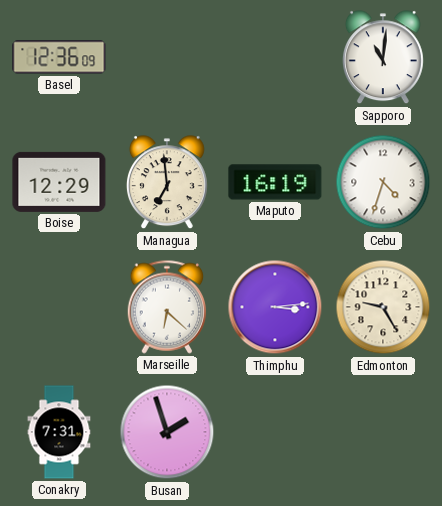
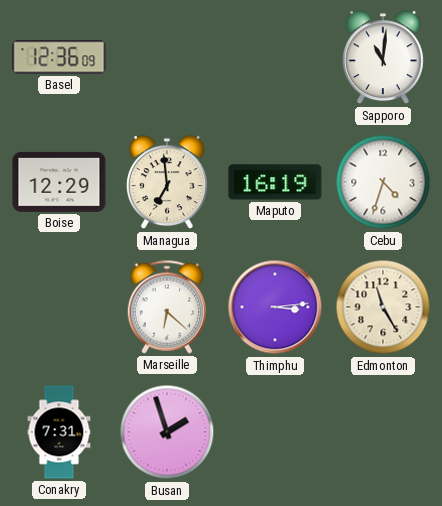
Edmonton: 9:25 -> 11:25
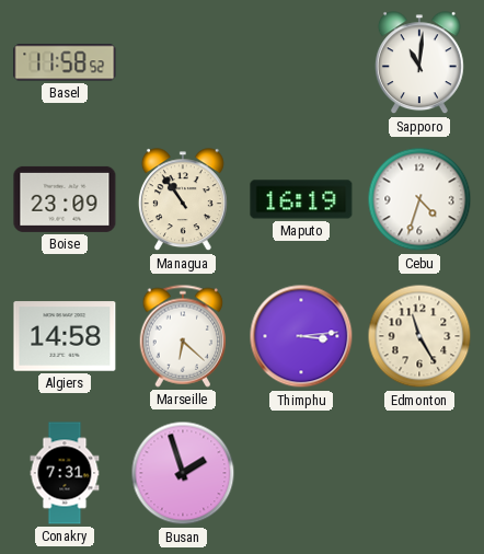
Basel: 12:36 -> 11:58
Boise: 12:29 -> 23:09
Managua: 6:59 -> 10:54
Algiers: none -> 14:58
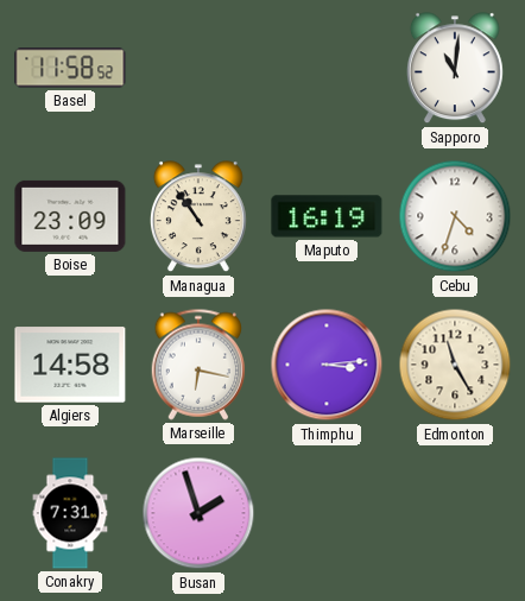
Marseille: 6:22 -> 6:17
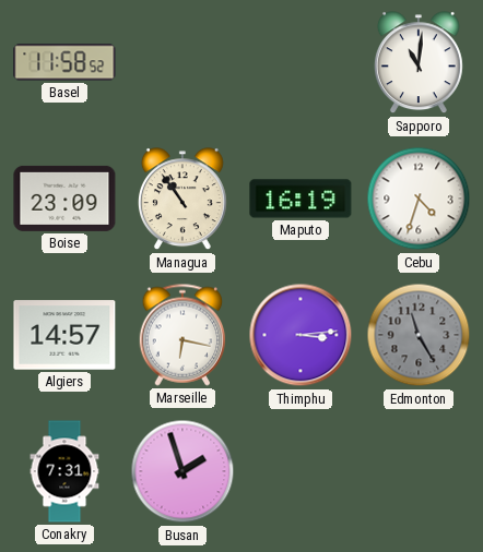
Algiers: 14:58 -> 14:57
Edmonton dial: cream -> grey
